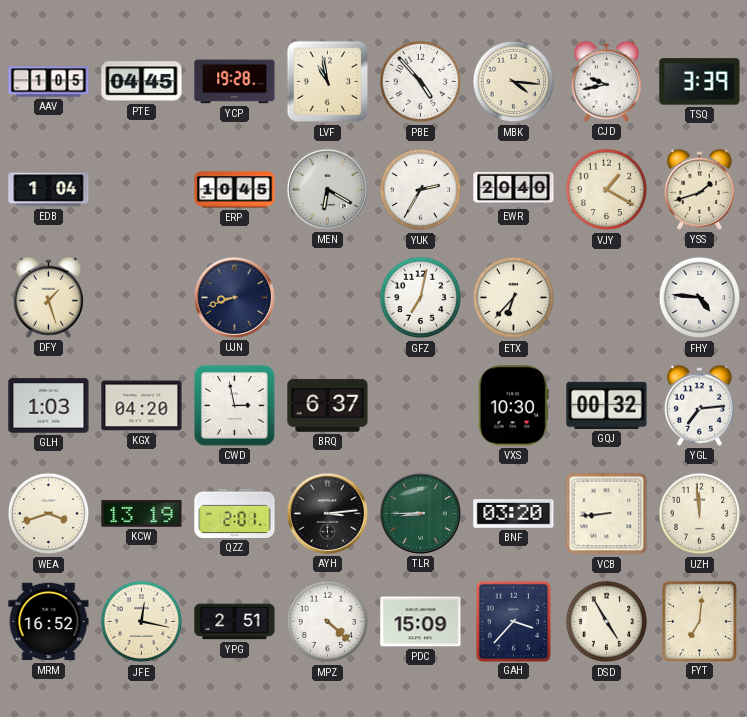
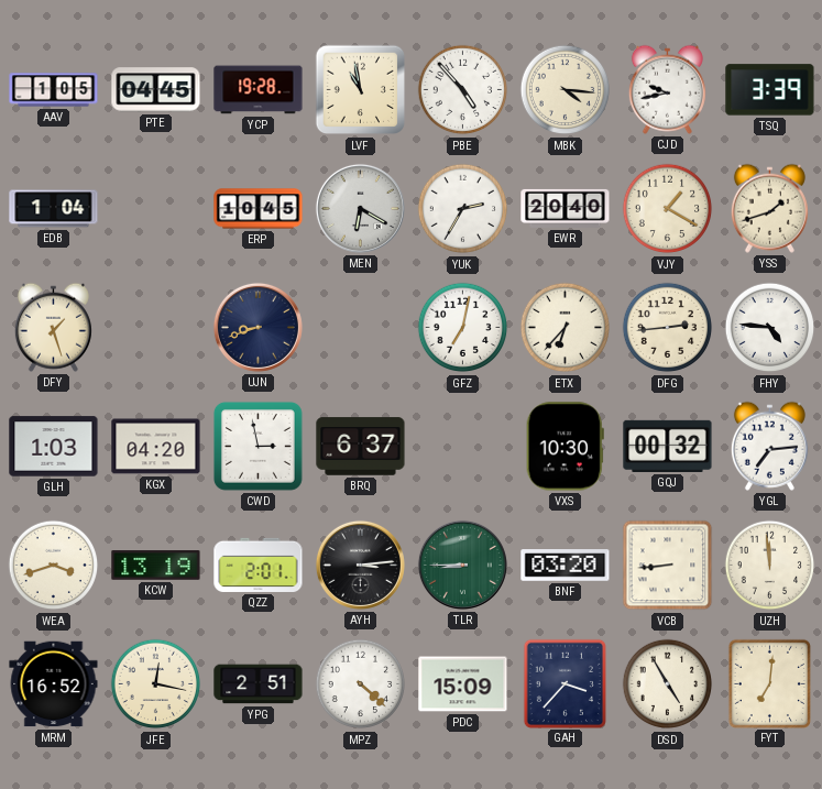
DFG: none -> 2:44
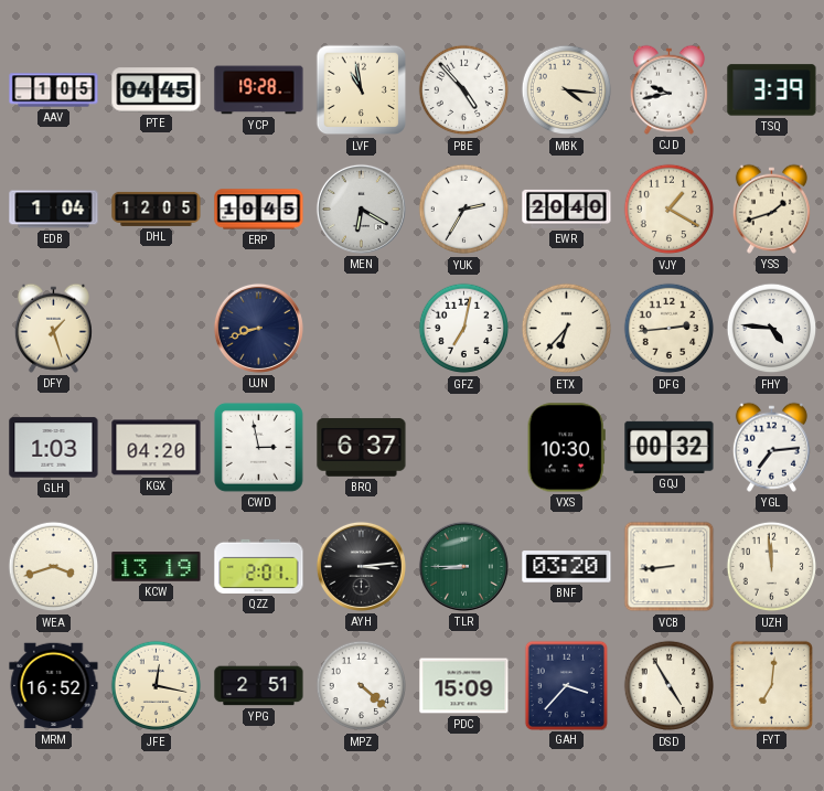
DHL: none -> 12:05
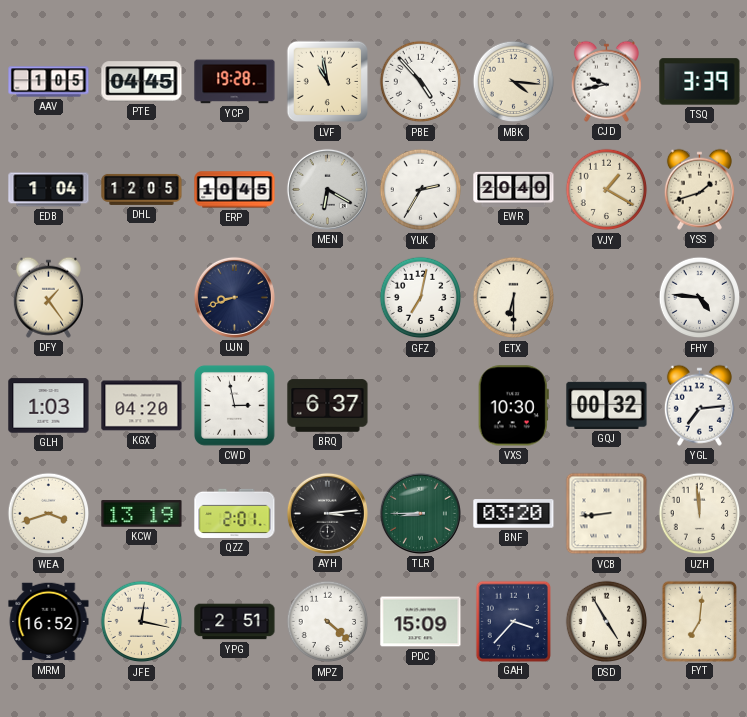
DFY: 1:27 -> 1:24
ETX: 6:37 -> 6:30
DFG: 2:44 -> none
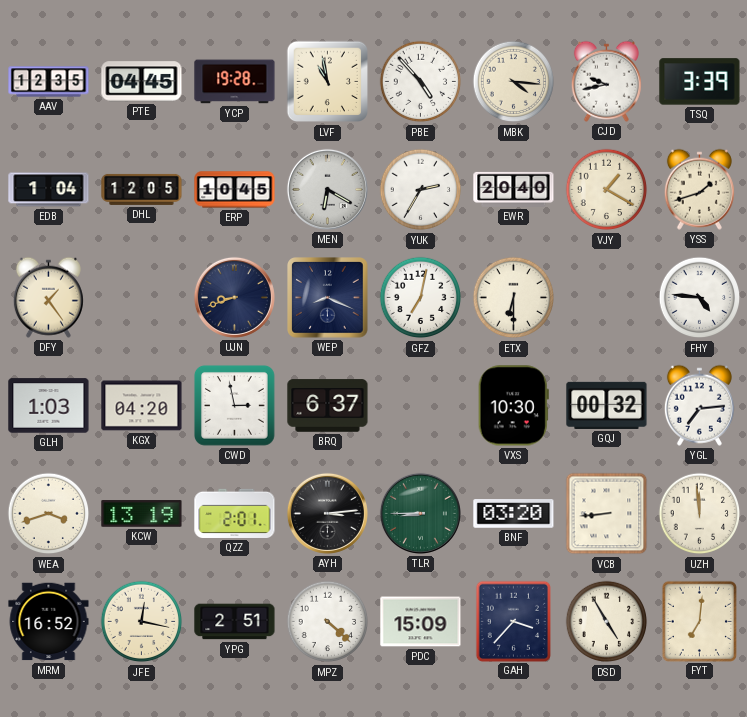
AAV: 1:05 -> 12:35
WEP: none -> 8:19
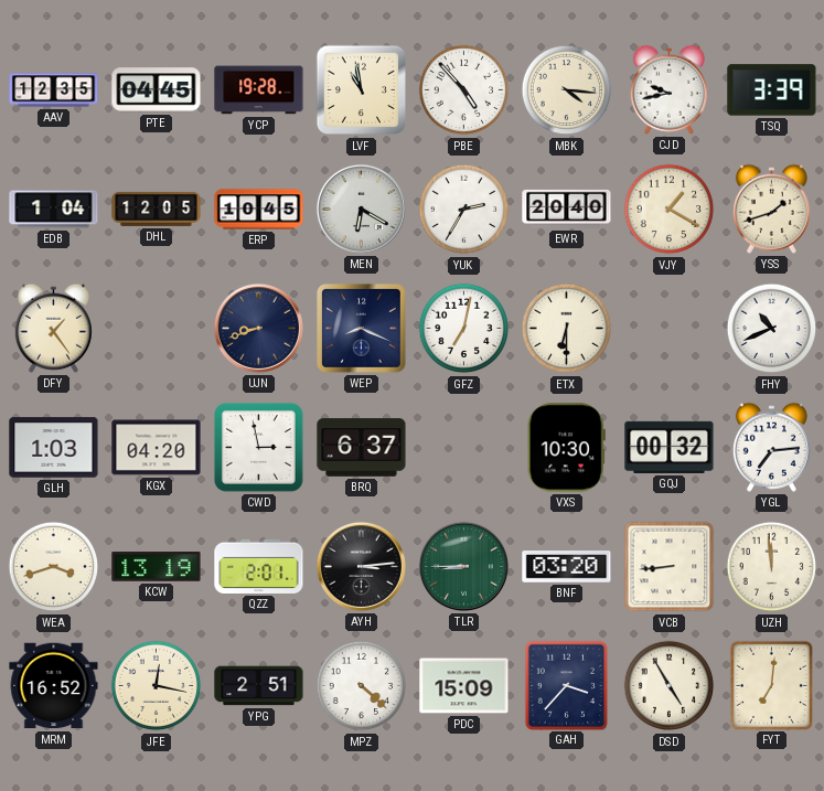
FHY: 4:46 -> 10:41
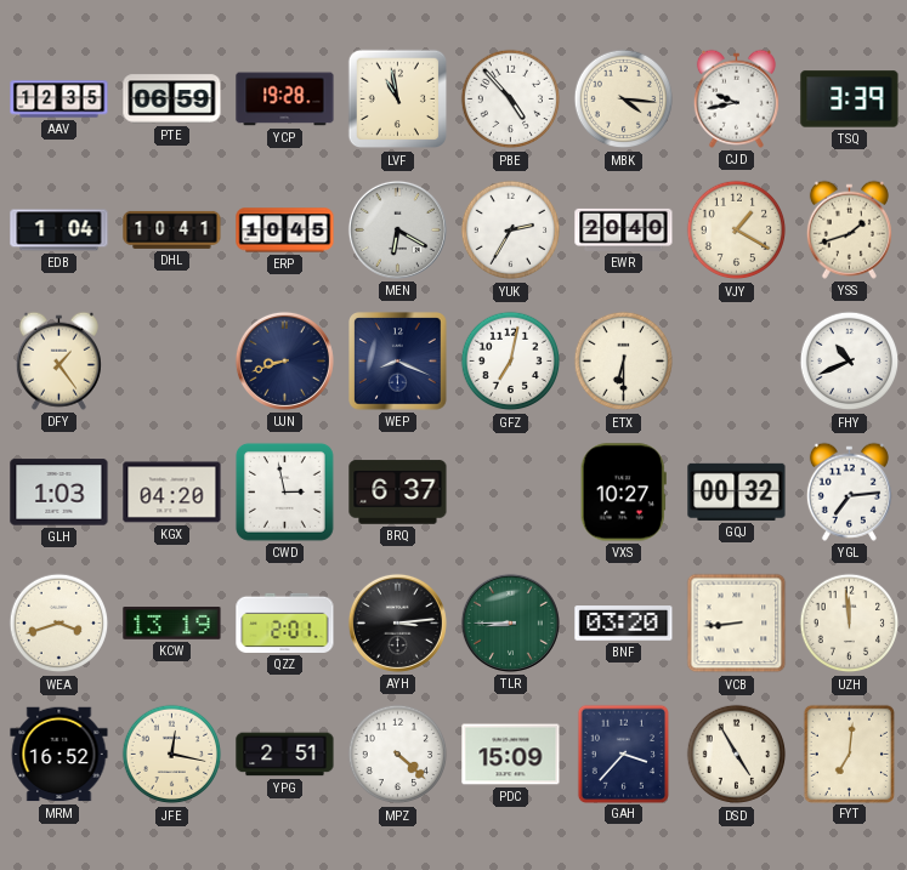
PTE: 04:45 -> 06:59
DHL: 12:05 -> 10:41
VXS: 10:30 -> 10:27
